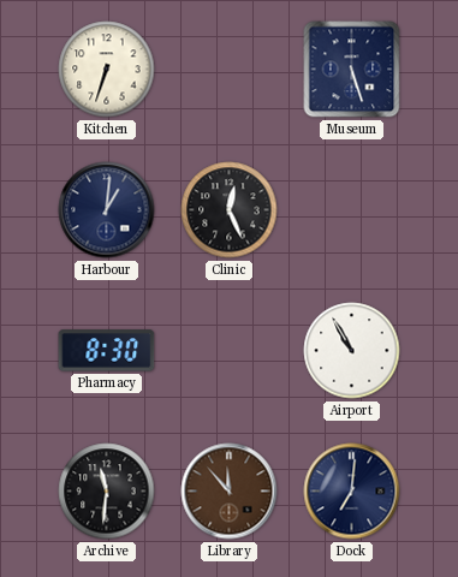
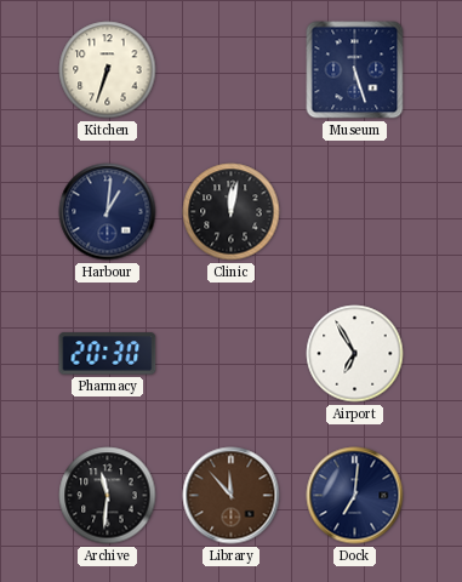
Clinic: 12:26 -> 12:02
Pharmacy: 8:30 -> 20:30
Airport: 10:55 -> 6:55
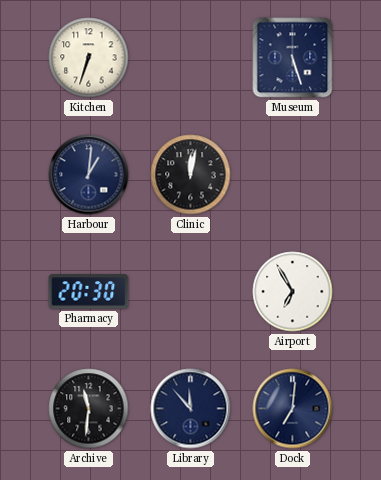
Library dial: brown -> navy
